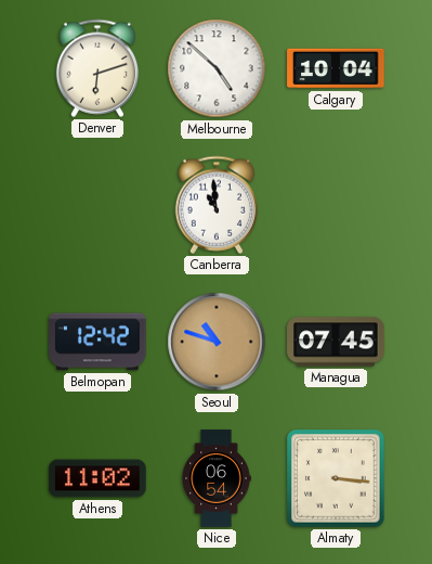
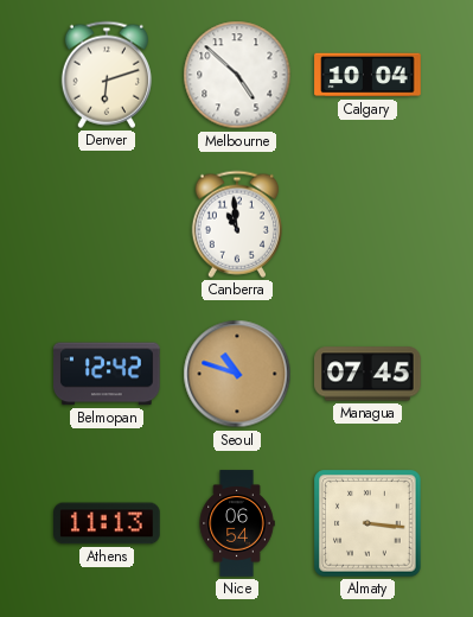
Athens: 11:02 -> 11:13
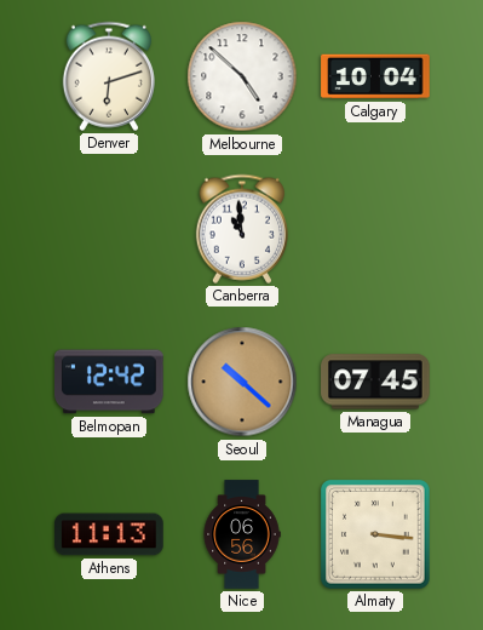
Seoul: 10:48 -> 10:22
Nice: 06:54 -> 06:56
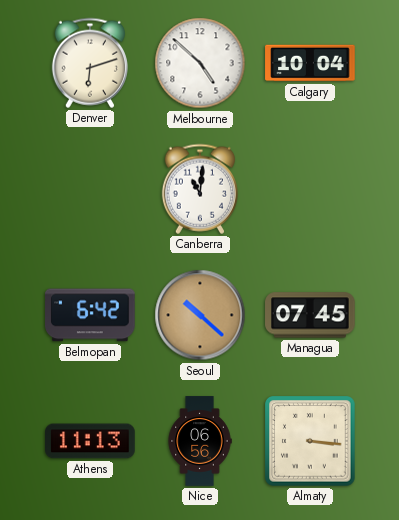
Canberra: 10:59 -> 11:01
Belmopan: 12:42 -> 6:42
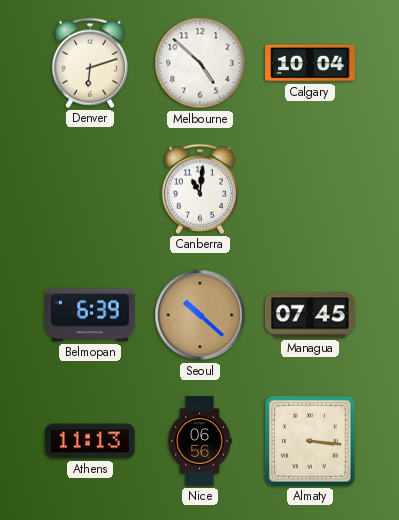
Belmopan: 6:42 -> 6:39
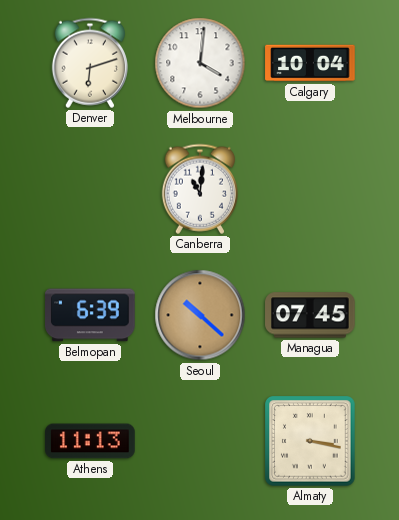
Melbourne: 4:52 -> 4:01
Nice: 06:56 -> none
Almaty: 3:16 -> 3:17
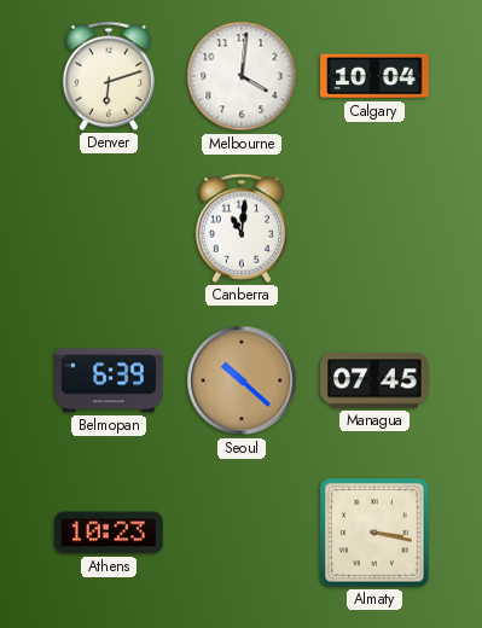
Athens: 11:13 -> 10:23
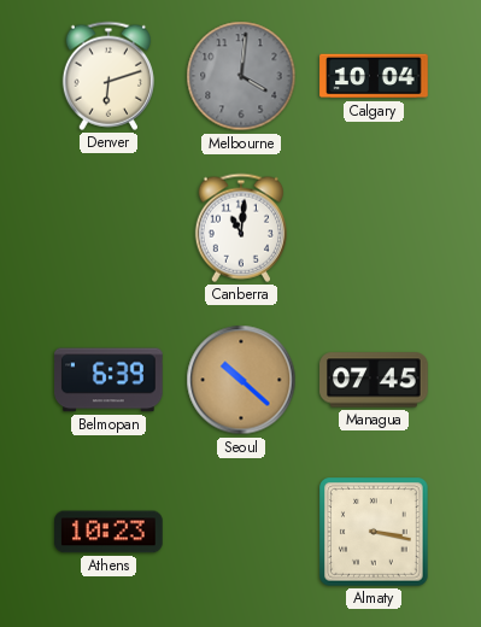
Melbourne dial: white -> grey
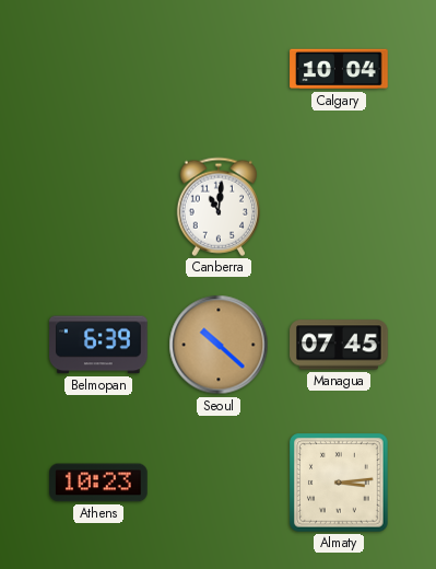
Denver: 6:12 -> none
Melbourne: 4:01 -> none
Almaty: 3:17 -> 3:14
